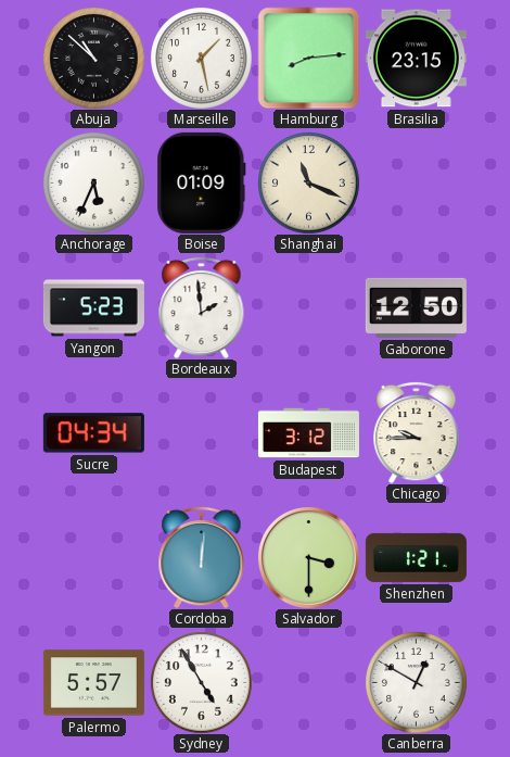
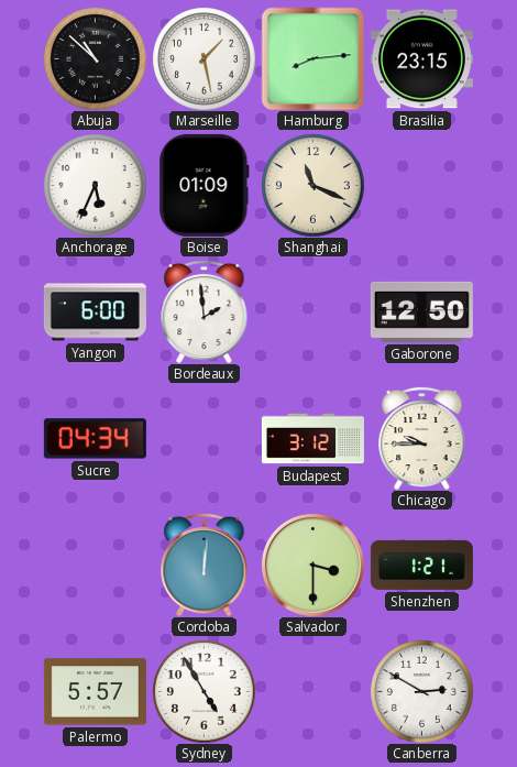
Yangon: 5:23 -> 6:00
Canberra: 12:50 -> 2:50
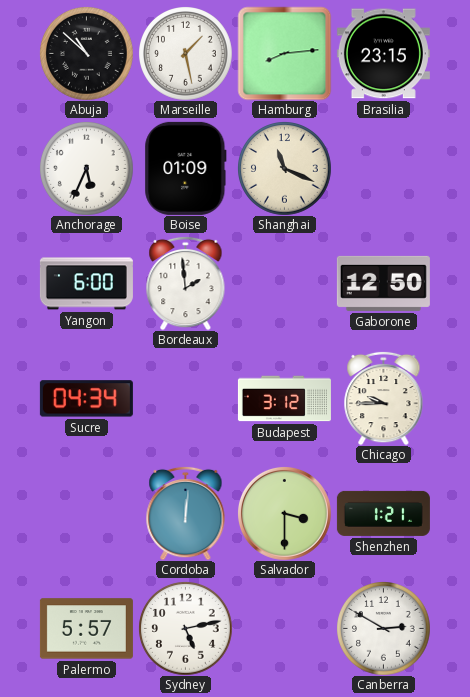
Sydney: 4:55 -> 5:13
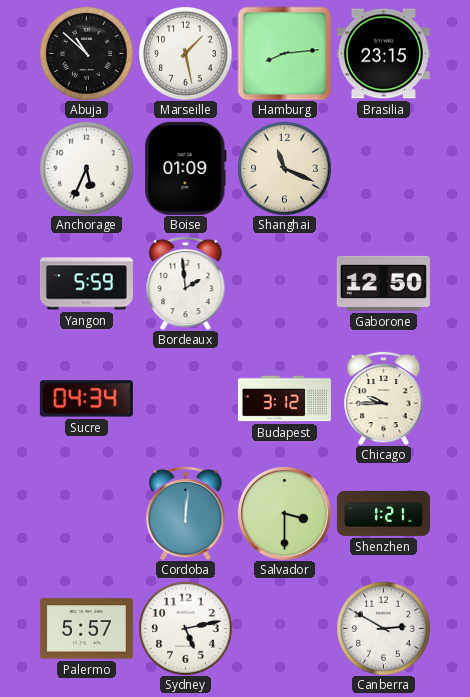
Yangon: 6:00 -> 5:59
